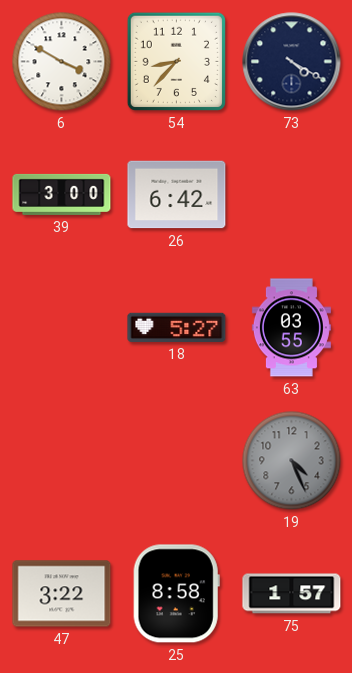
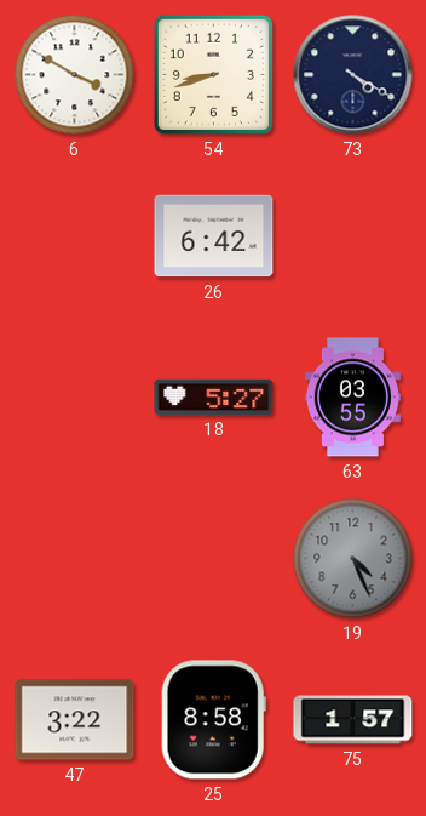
54: 8:37 -> 8:42
39: 3:00 -> none
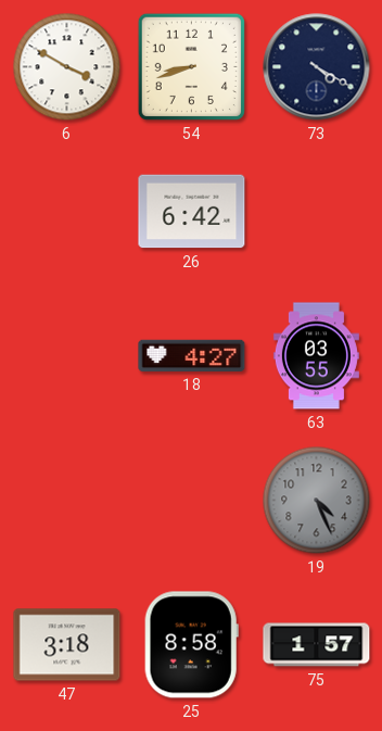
18: 5:27 -> 4:27
47: 3:22 -> 3:18
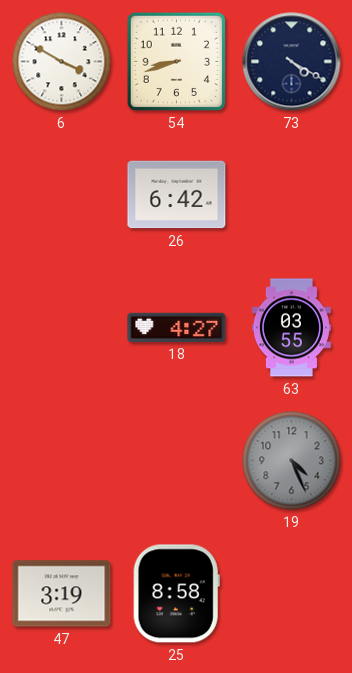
47: 3:18 -> 3:19
75: 1:57 -> none
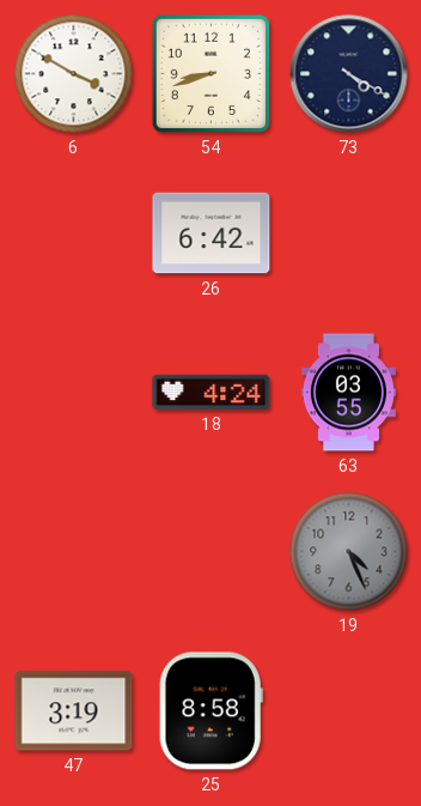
18: 4:27 -> 4:24
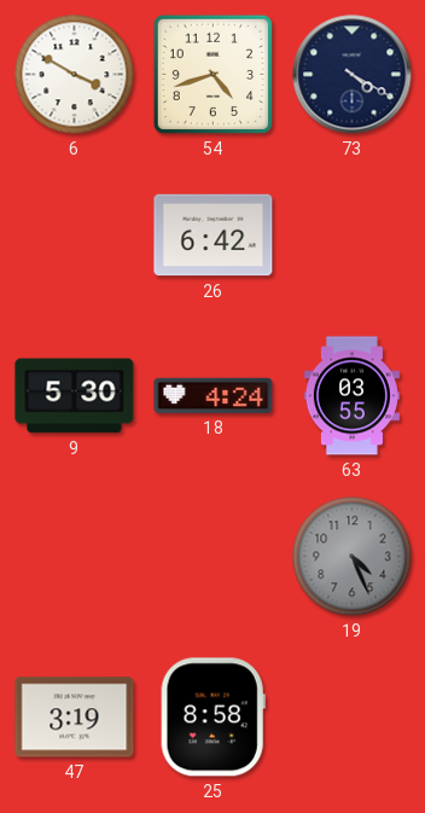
54: 8:42 -> 4:42
9: none -> 5:30
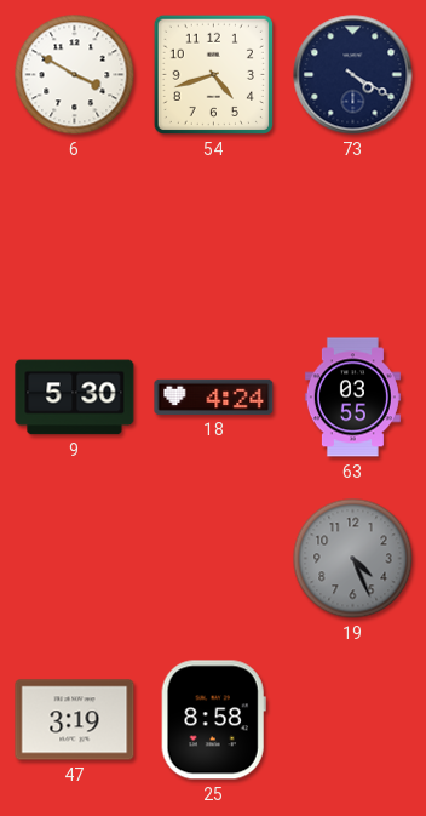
26: 6:42 -> none
